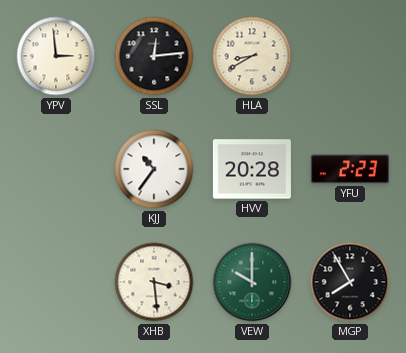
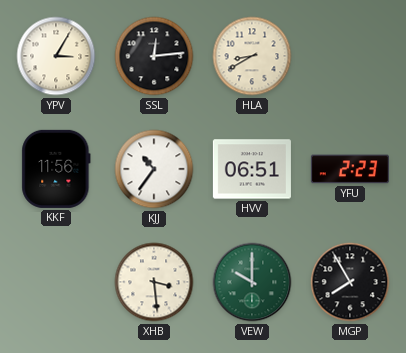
YPV: 2:59 -> 3:05
KKF: none -> 11:56
HVV: 20:28 -> 06:51
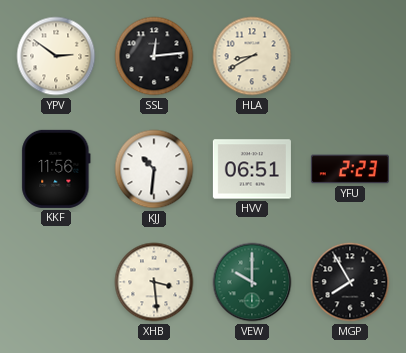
YPV: 3:05 -> 2:51
KJJ: 10:36 -> 10:31
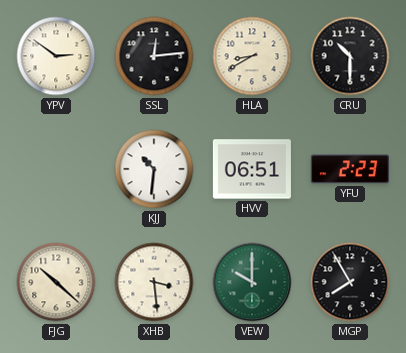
CRU: none -> 10:30
KKF: 11:56 -> none
FJG: none -> 10:22
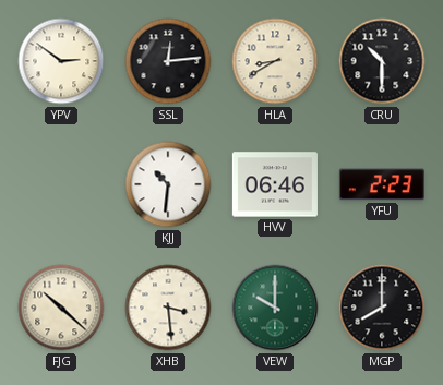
HVV: 06:51 -> 06:46
MGP: 7:55 -> 8:00
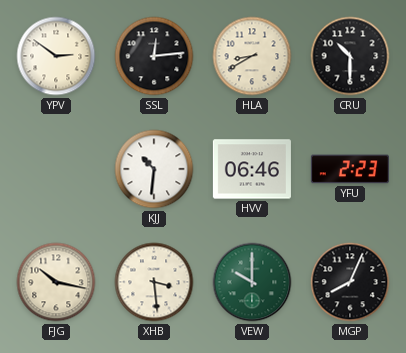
FJG: 10:22 -> 10:17
MGP: 8:00 -> 8:04
